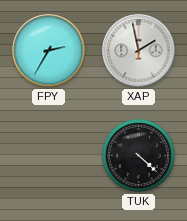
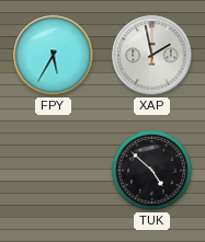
FPY: 2:35 -> 5:35
TUK: 4:22 -> 4:52
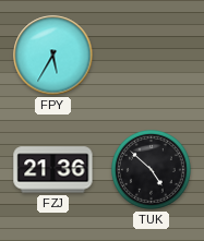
XAP: 1:58 -> none
FZJ: none -> 21:36
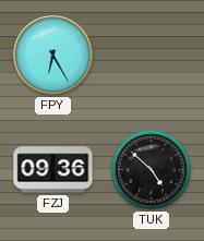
FPY: 5:35 -> 6:25
FZJ: 21:36 -> 09:36
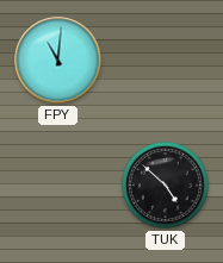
FPY: 6:25 -> 11:01
FZJ: 09:36 -> none
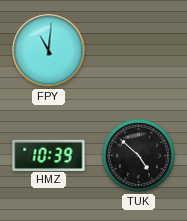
HMZ: none -> 10:39
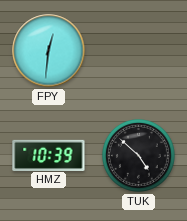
FPY: 11:01 -> 12:31
